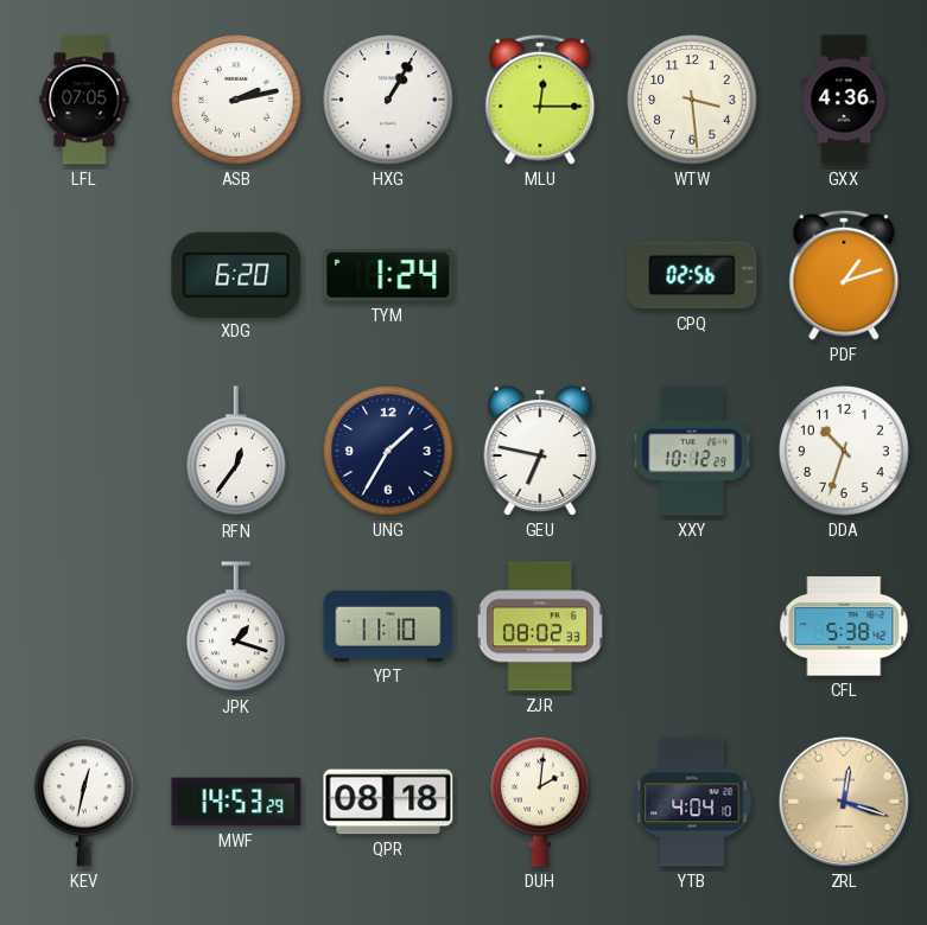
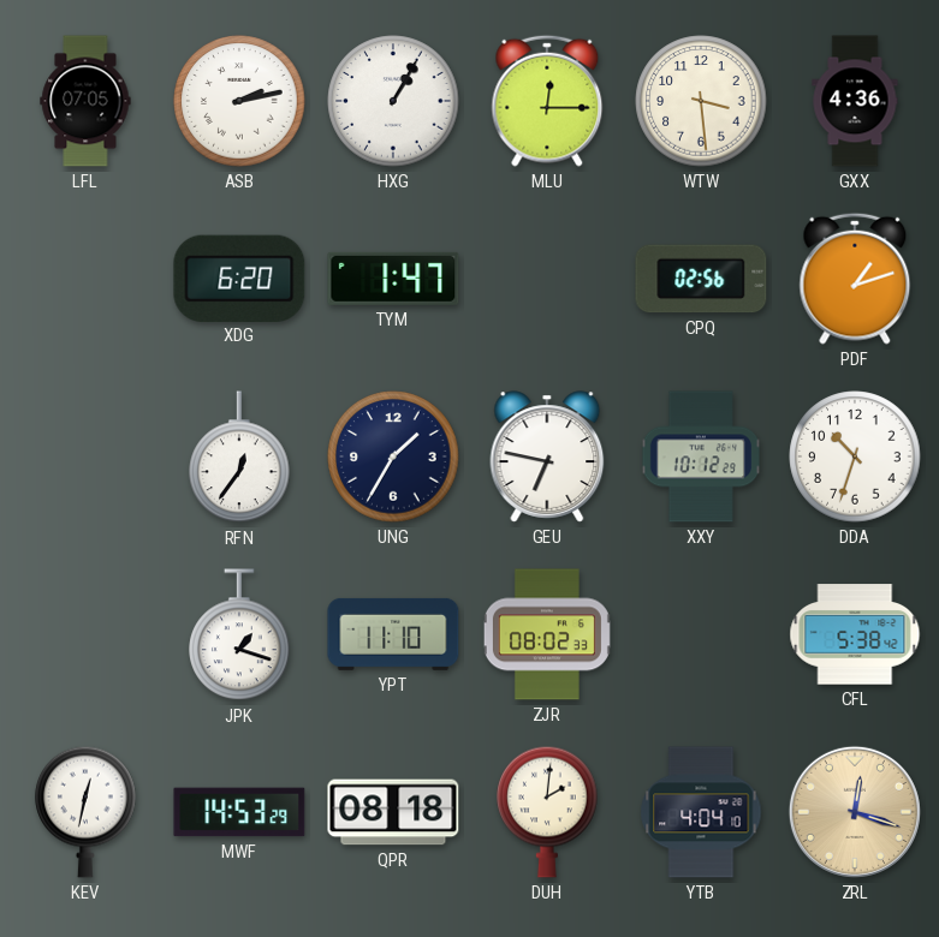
TYM: 1:24 -> 1:47
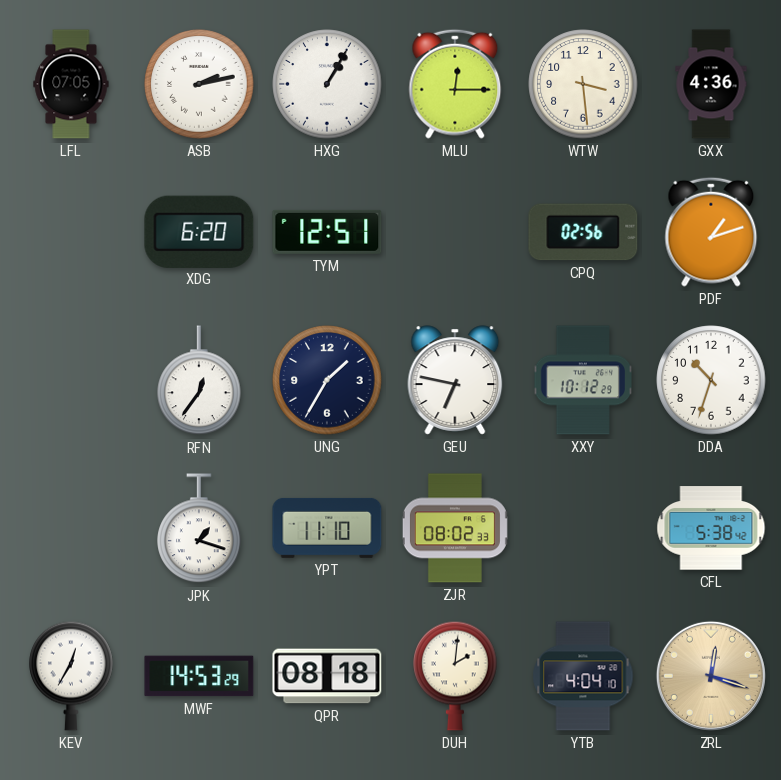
TYM: 1:47 -> 12:51
KEV: 12:32 -> 12:35
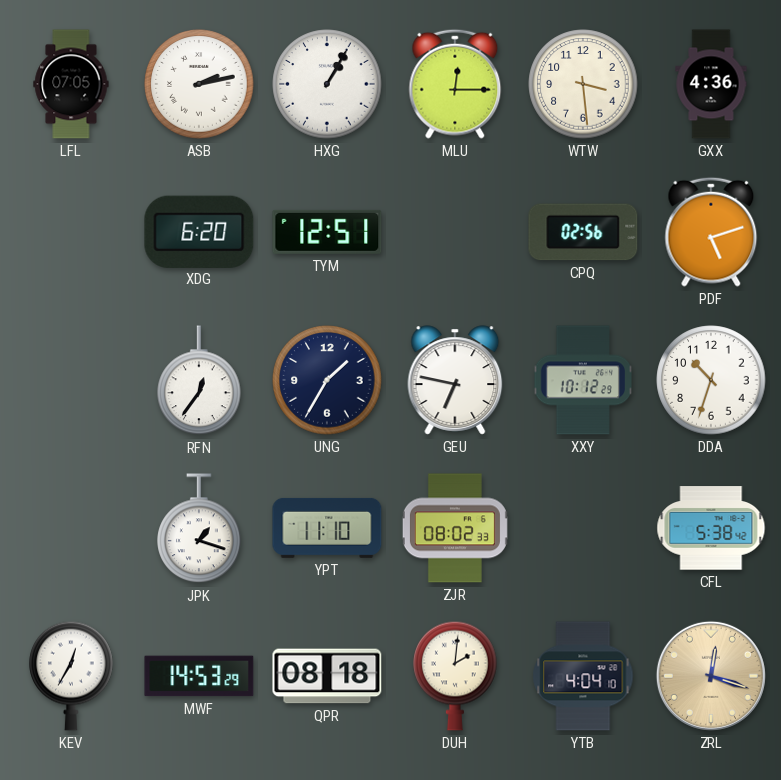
PDF: 1:12 -> 5:12
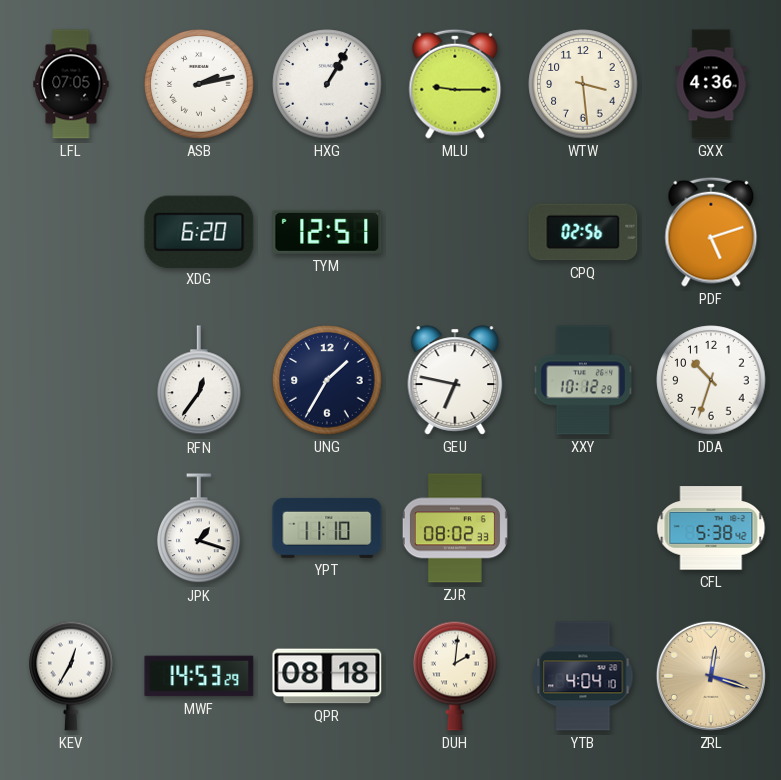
MLU: 12:15 -> 9:15
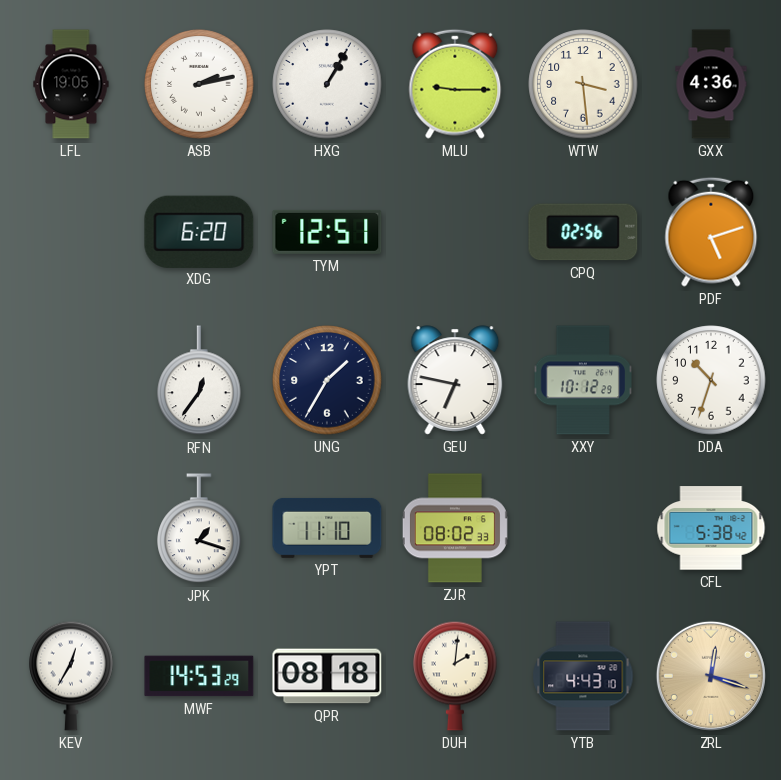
LFL: 07:05 -> 19:05
YTB: 4:04 -> 4:43
